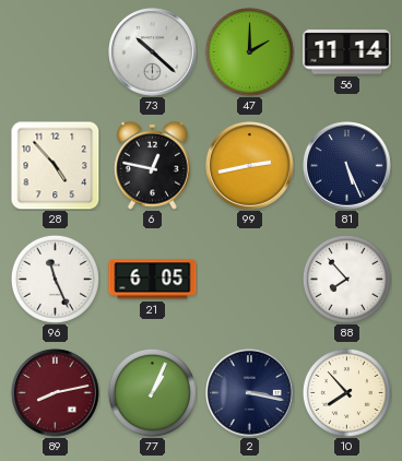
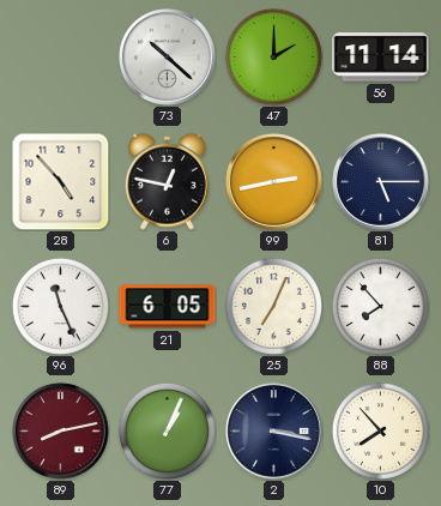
81: 5:26 -> 5:15
25: none -> 7:04
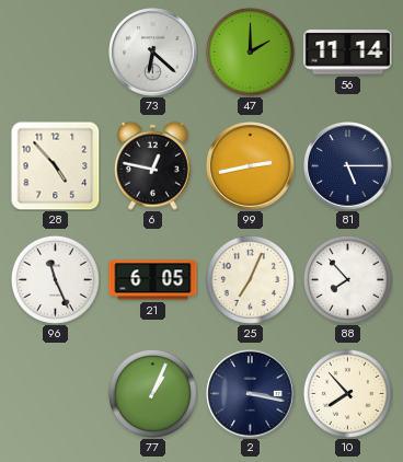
73: 10:22 -> 6:22
89: 8:13 -> none
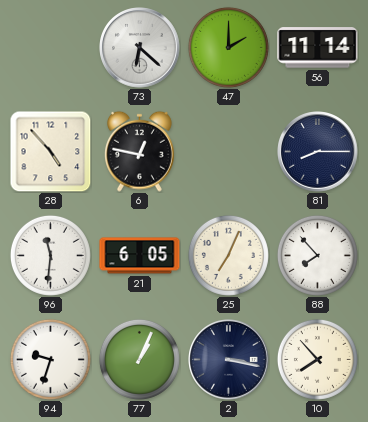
99: 2:43 -> none
81: 5:15 -> 8:15
96: 11:26 -> 11:31
94: none -> 9:33
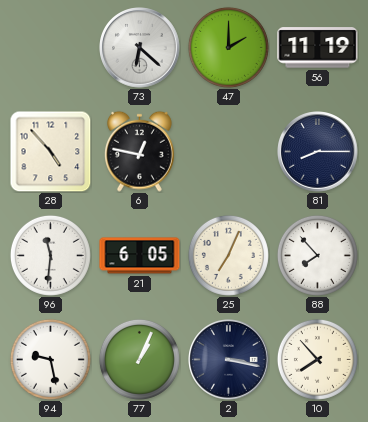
56: 11:14 -> 11:19
94: 9:33 -> 9:28
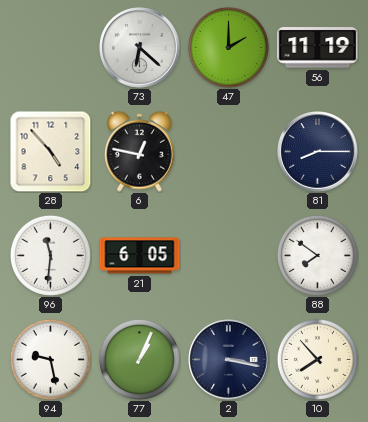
25: 7:04 -> none
88: 7:53 -> 7:51
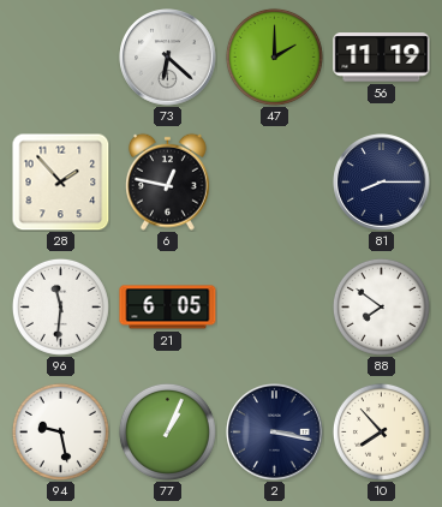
28: 4:53 -> 1:53
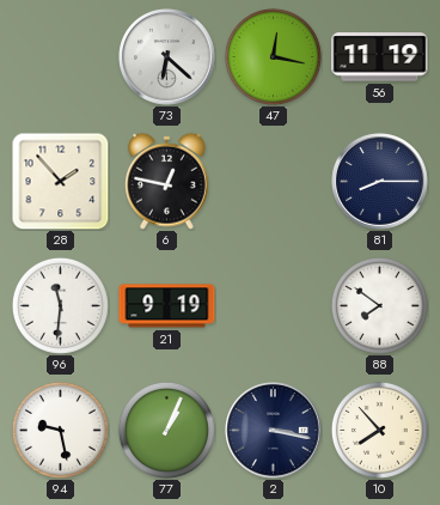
47: 2:00 -> 12:17
21: 6:05 -> 9:19
